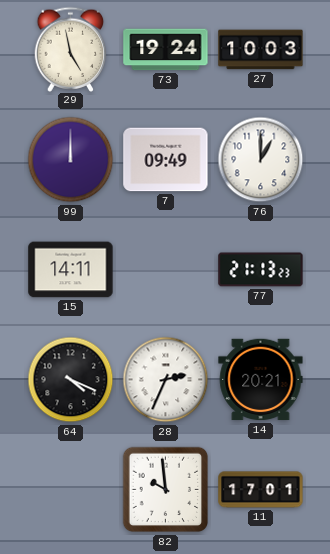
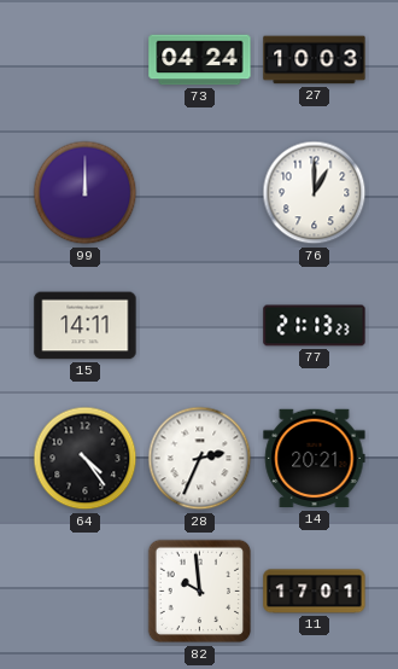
29: 4:58 -> none
73: 19:24 -> 04:24
7: 09:49 -> none
64: 4:19 -> 4:24
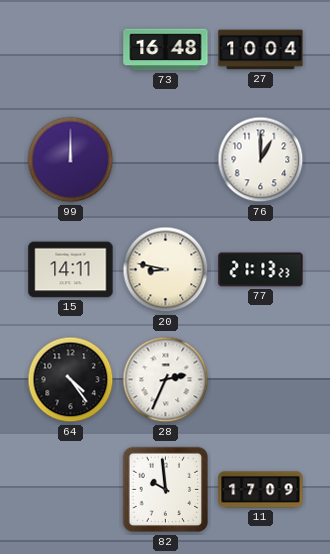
73: 04:24 -> 16:48
27: 10:03 -> 10:04
20: none -> 8:47
14: 20:21 -> none
11: 17:01 -> 17:09
